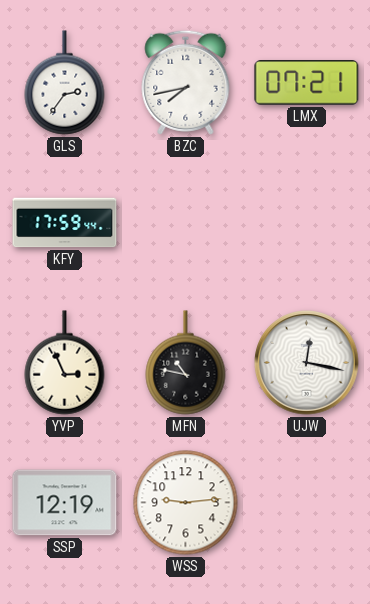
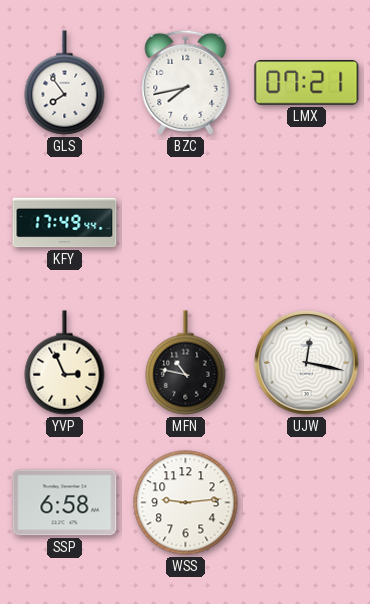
GLS: 2:36 -> 7:54
KFY: 17:59 -> 17:49
SSP: 12:19 -> 6:58
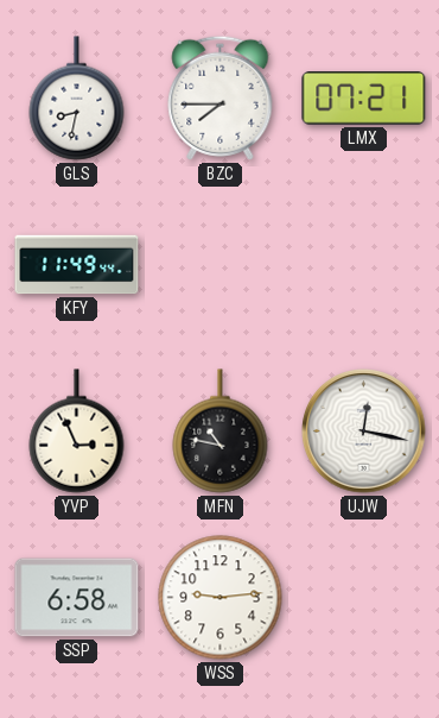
GLS: 7:54 -> 8:32
BZC: 7:43 -> 7:45
KFY: 17:49 -> 11:49
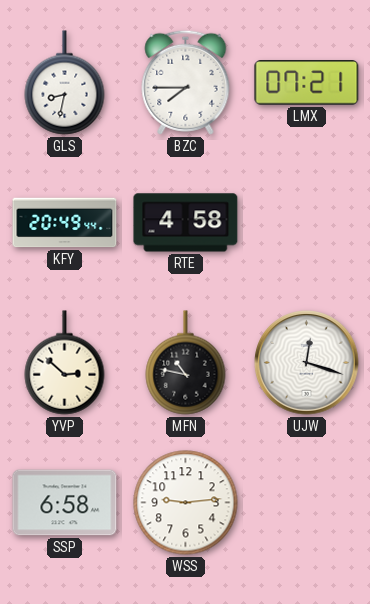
KFY: 11:49 -> 20:49
RTE: none -> 4:58
YVP: 2:56 -> 2:52
UJW: 12:17 -> 12:18
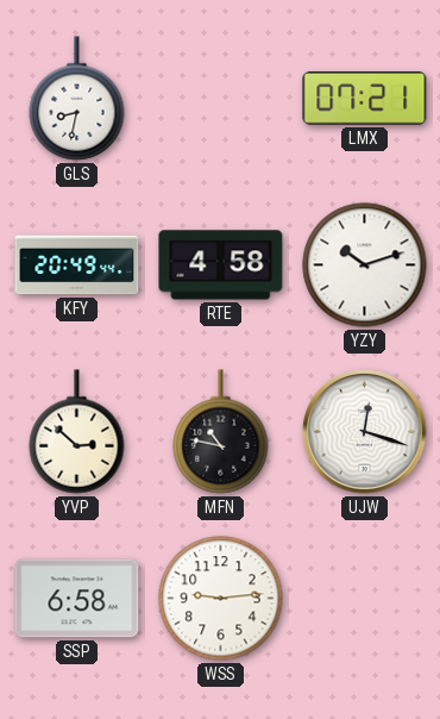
BZC: 7:45 -> none
YZY: none -> 10:12
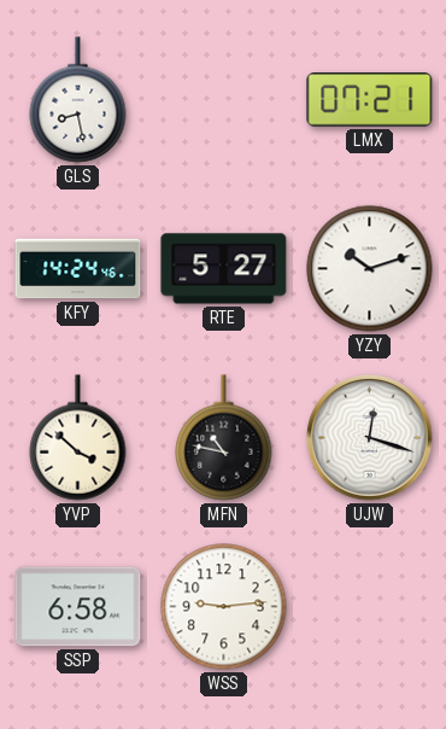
GLS: 8:32 -> 8:28
KFY: 20:49 -> 14:24
RTE: 4:58 -> 5:27
YVP: 2:52 -> 3:52
